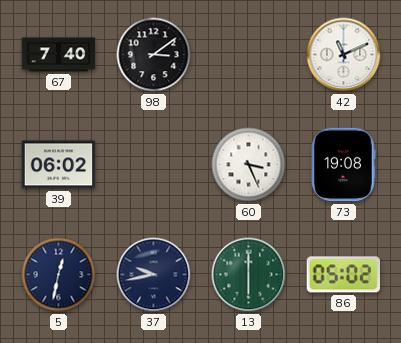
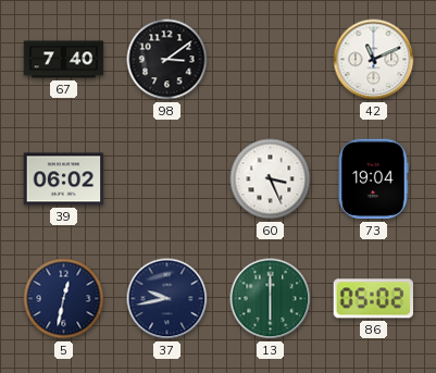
73: 19:08 -> 19:04
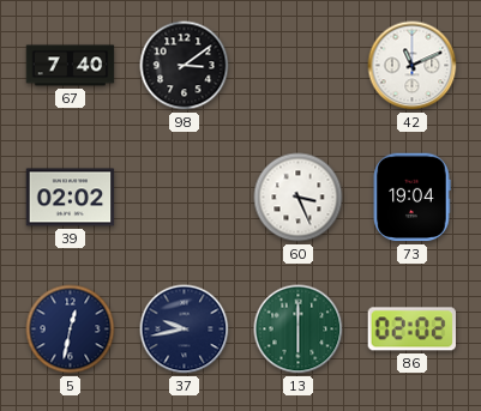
39: 06:02 -> 02:02
86: 05:02 -> 02:02
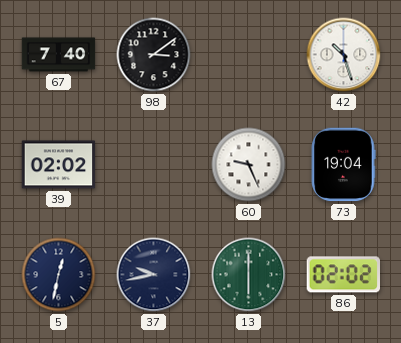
42: 11:11 -> 10:27
60: 3:26 -> 9:26
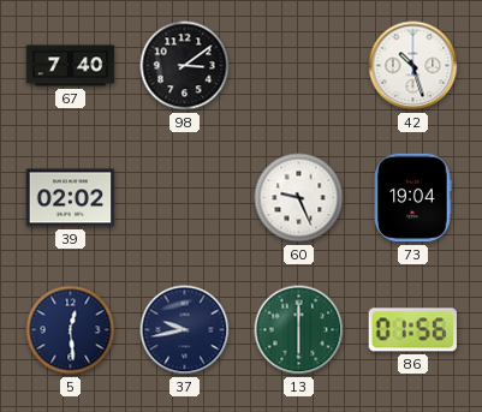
5: 12:32 -> 12:29
86: 02:02 -> 01:56
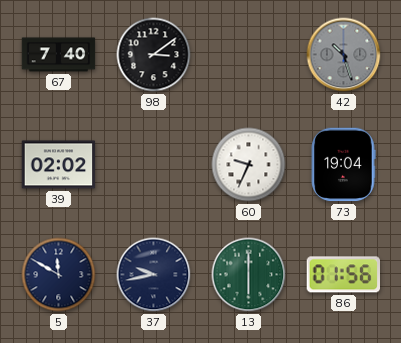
42 dial: white -> grey
60: 9:26 -> 9:34
5: 12:29 -> 11:50
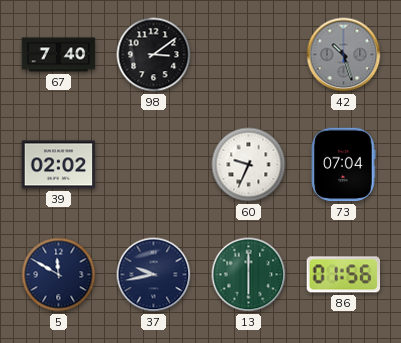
73: 19:04 -> 07:04
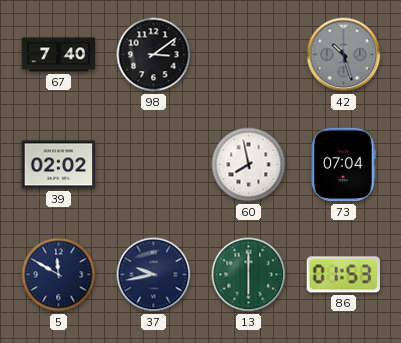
60: 9:34 -> 7:58
86: 01:56 -> 01:53
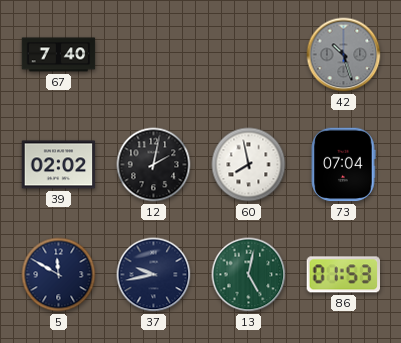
98: 3:09 -> none
12: none -> 2:02
13: 6:00 -> 5:02
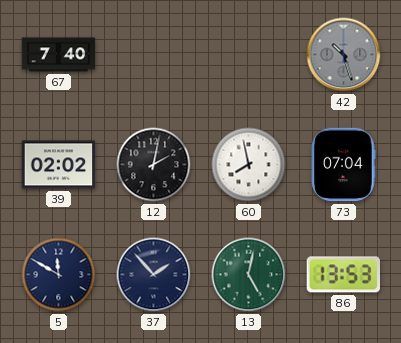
37: 9:43 -> 1:53
86: 01:53 -> 13:53
